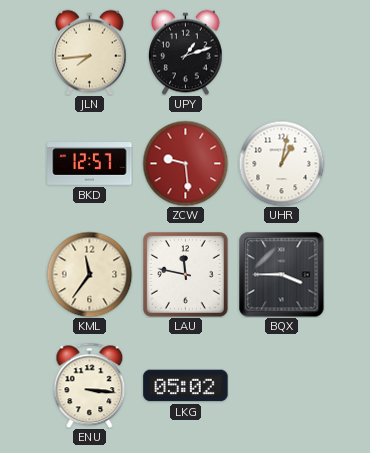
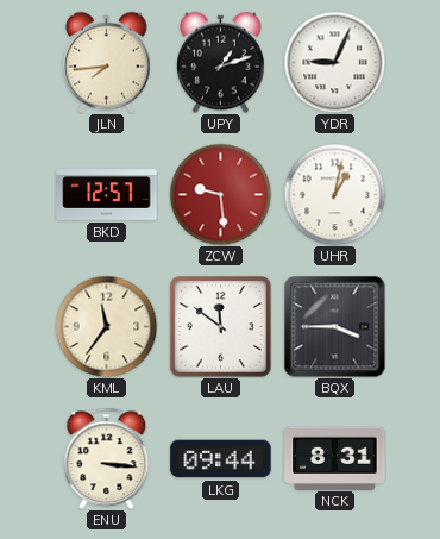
YDR: none -> 9:04
LAU: 11:47 -> 11:51
LKG: 05:02 -> 09:44
NCK: none -> 8:31
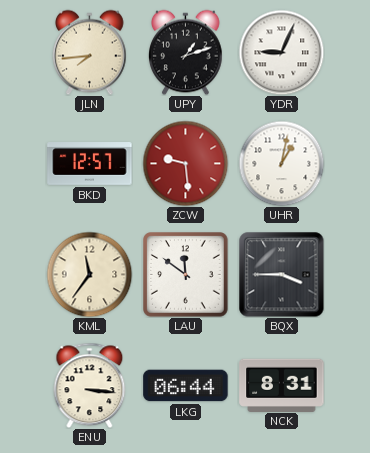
LKG: 09:44 -> 06:44
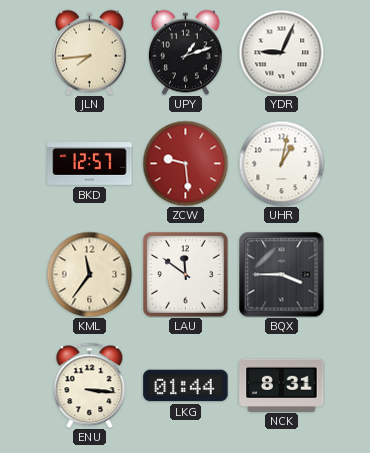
LKG: 06:44 -> 01:44
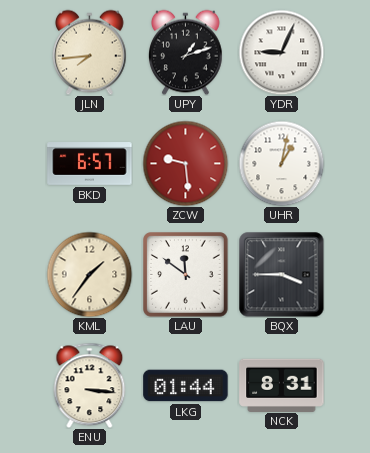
BKD: 12:57 -> 6:57
KML: 11:36 -> 1:36
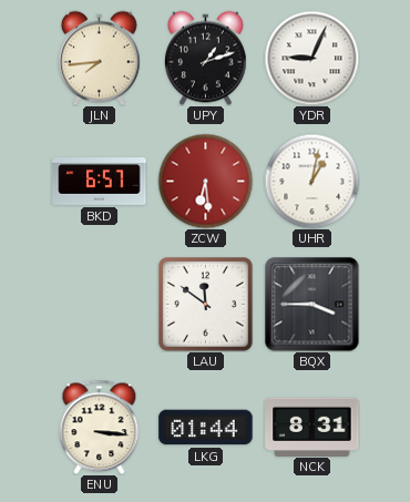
ZCW: 9:29 -> 6:29
KML: 1:36 -> none
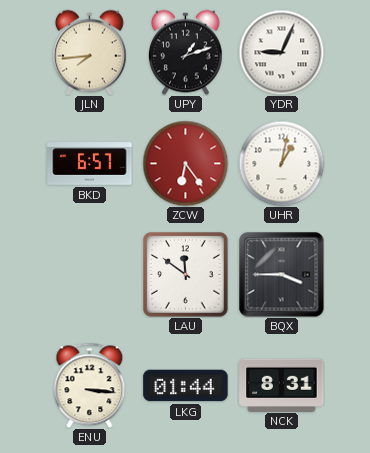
ZCW: 6:29 -> 6:24
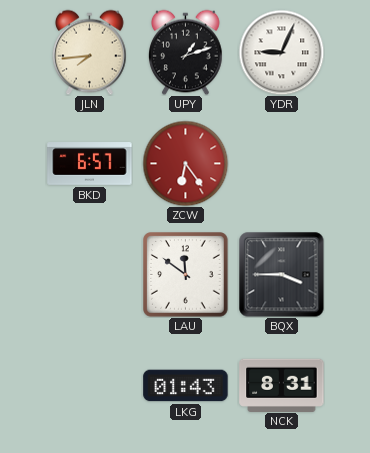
UHR: 1:02 -> none
ENU: 3:16 -> none
LKG: 01:44 -> 01:43
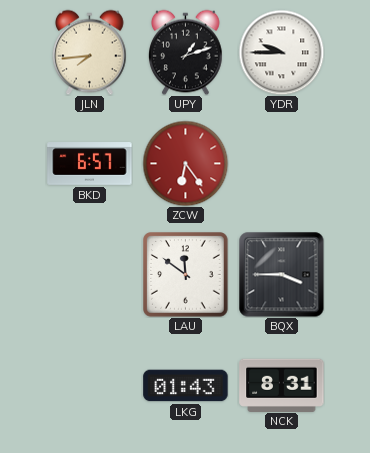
YDR: 9:04 -> 9:45
